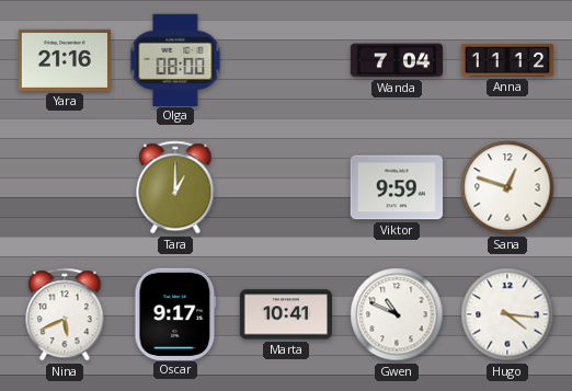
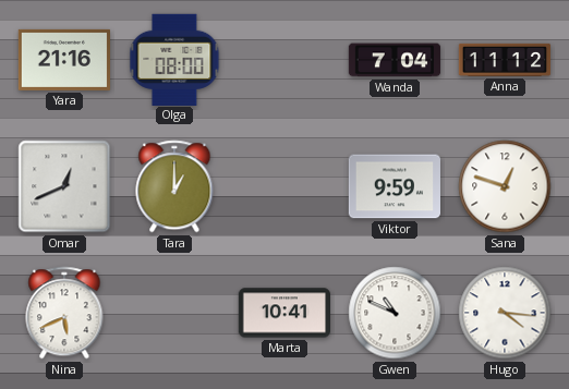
Omar: none -> 12:41
Oscar: 9:17 -> none
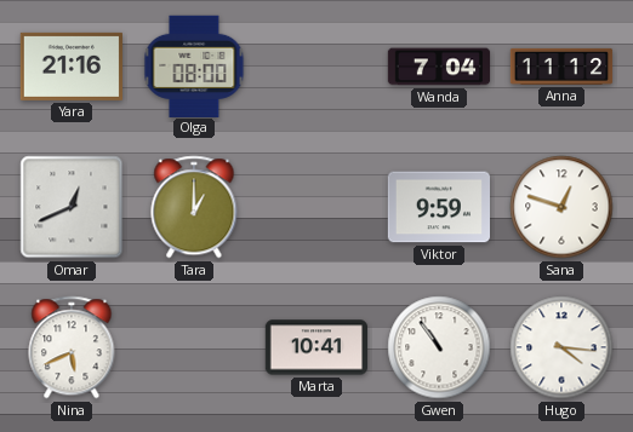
Gwen: 10:49 -> 10:54
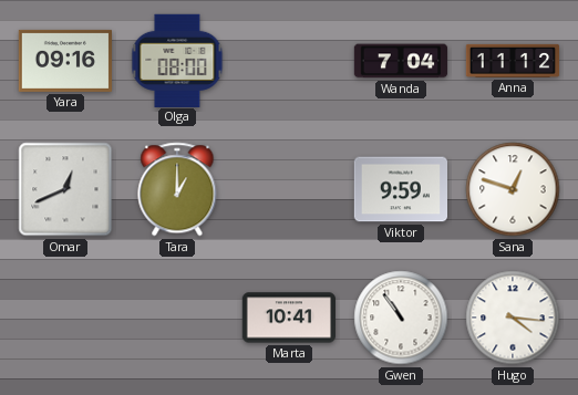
Yara: 21:16 -> 09:16
Nina: 5:41 -> none
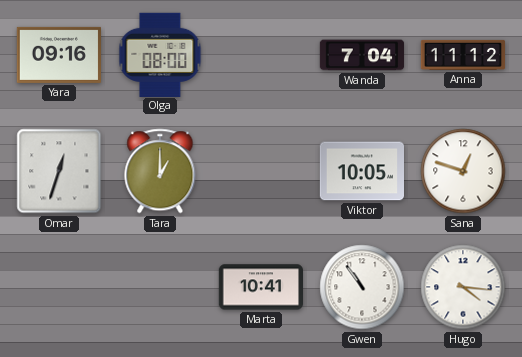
Omar: 12:41 -> 12:33
Viktor: 9:59 -> 10:05
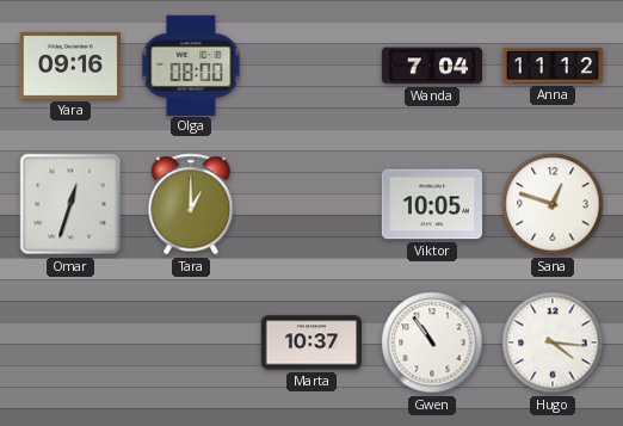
Marta: 10:41 -> 10:37
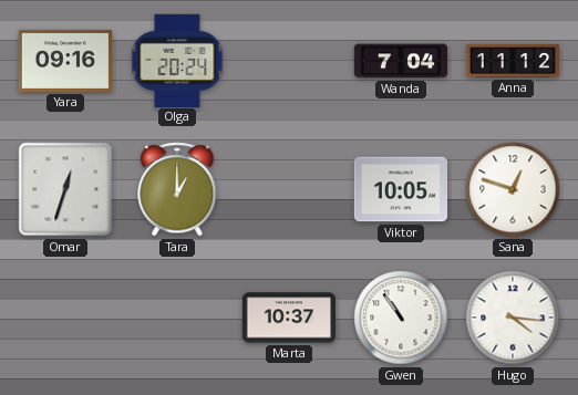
Olga: 08:00 -> 20:24
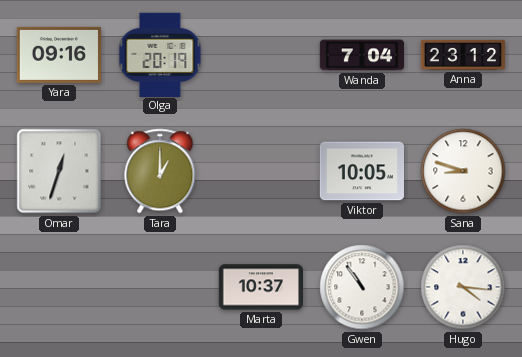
Olga: 20:24 -> 20:19
Anna: 11:12 -> 23:12
Sana: 12:48 -> 8:48
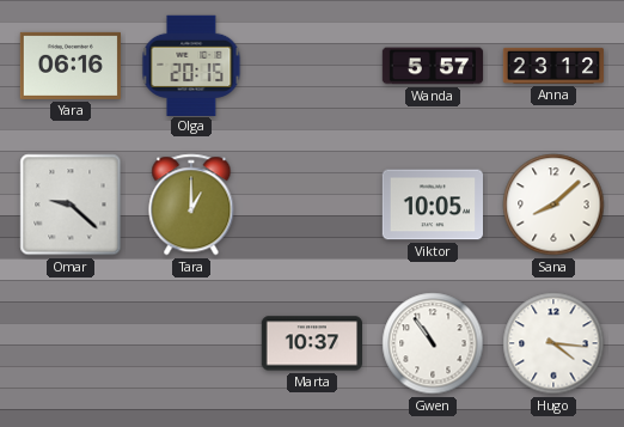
Yara: 09:16 -> 06:16
Olga: 20:19 -> 20:15
Wanda: 7:04 -> 5:57
Omar: 12:33 -> 9:22
Sana: 8:48 -> 8:08
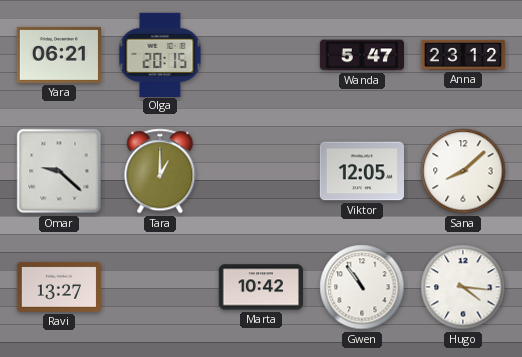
Yara: 06:16 -> 06:21
Wanda: 5:57 -> 5:47
Viktor: 10:05 -> 12:05
Ravi: none -> 13:27
Marta: 10:37 -> 10:42
